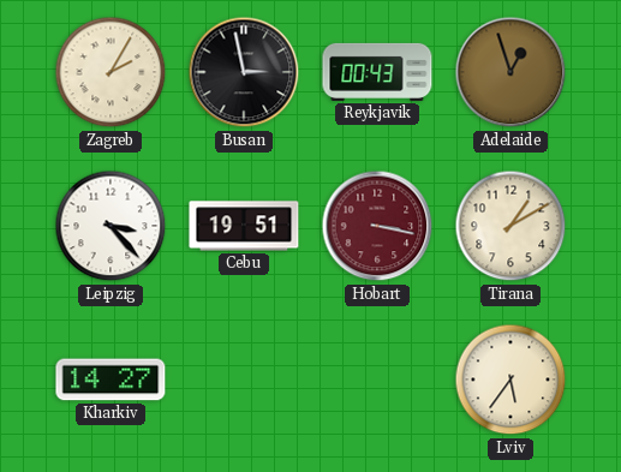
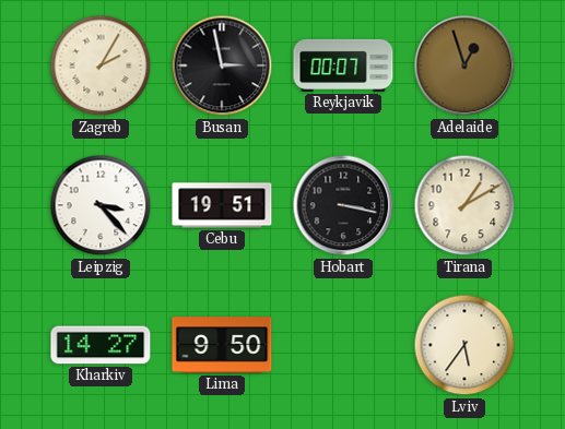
Reykjavik: 00:43 -> 00:07
Hobart dial: burgundy -> black
Lima: none -> 9:50
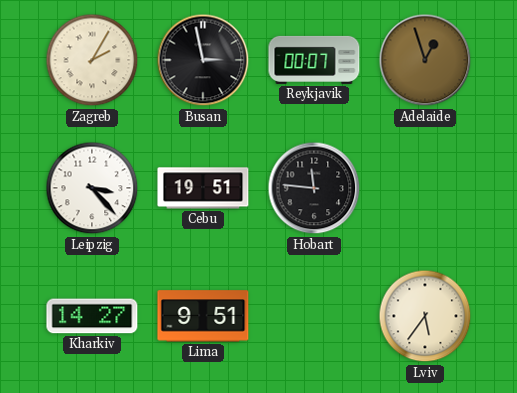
Hobart: 3:17 -> 11:46
Tirana: 1:10 -> none
Lima: 9:50 -> 9:51
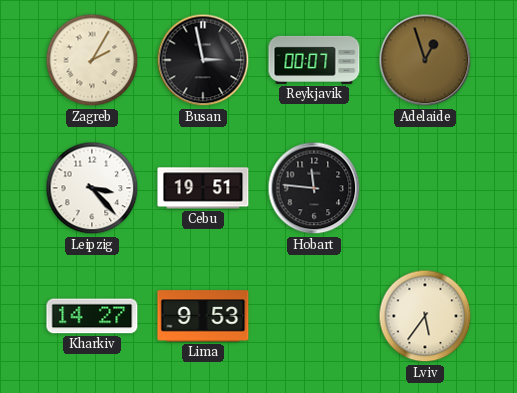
Lima: 9:51 -> 9:53
